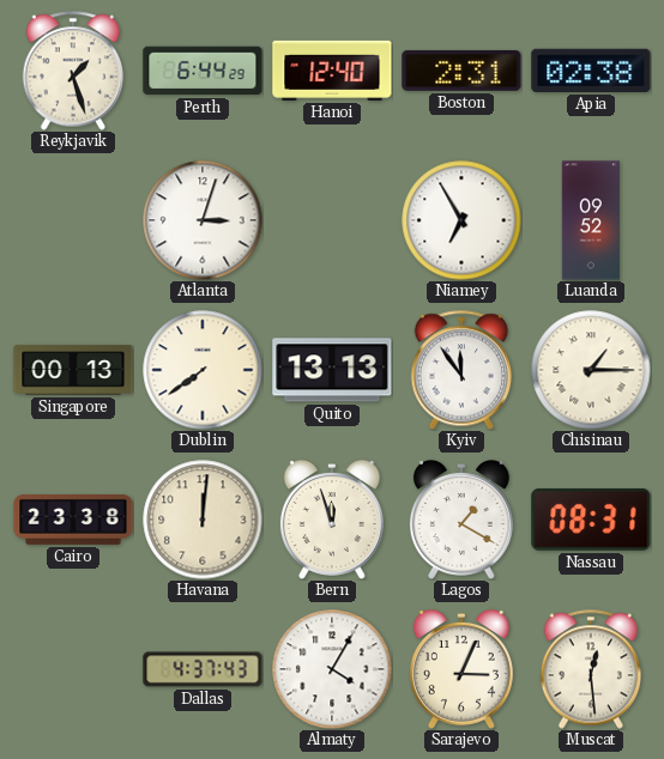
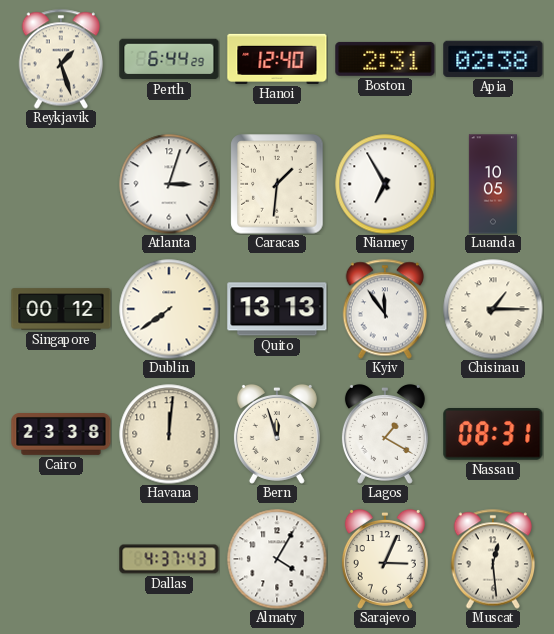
Caracas: none -> 1:31
Luanda: 09:52 -> 10:05
Singapore: 00:13 -> 00:12
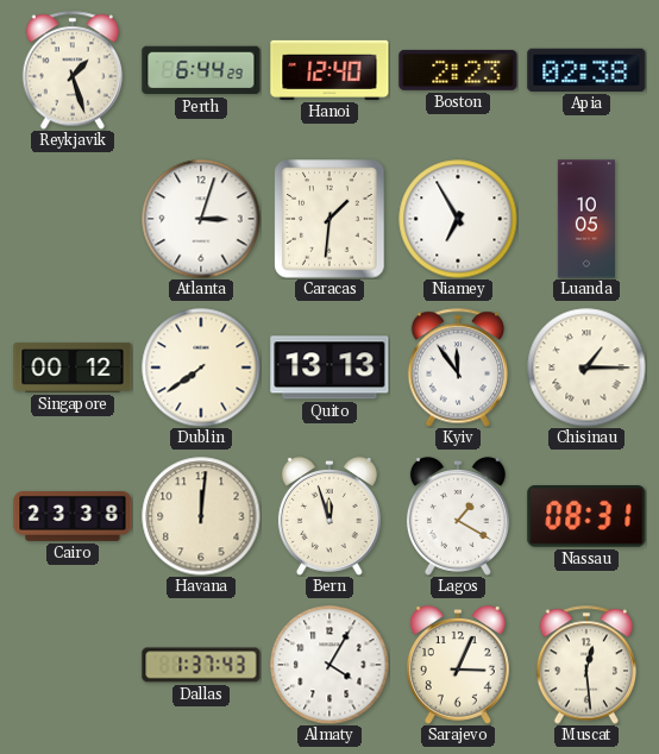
Boston: 2:31 -> 2:23
Dallas: 4:37 -> 1:37
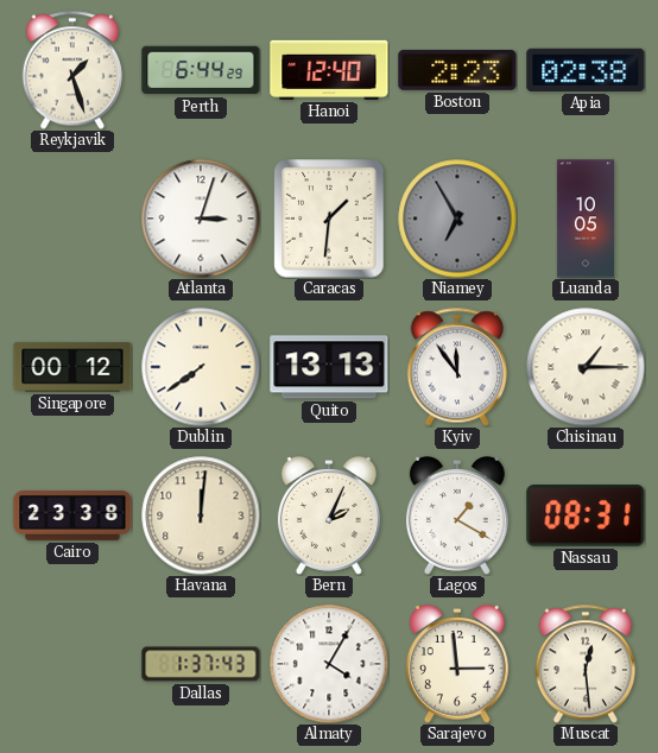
Niamey dial: white -> grey
Bern: 11:57 -> 2:04
Sarajevo: 3:04 -> 2:59
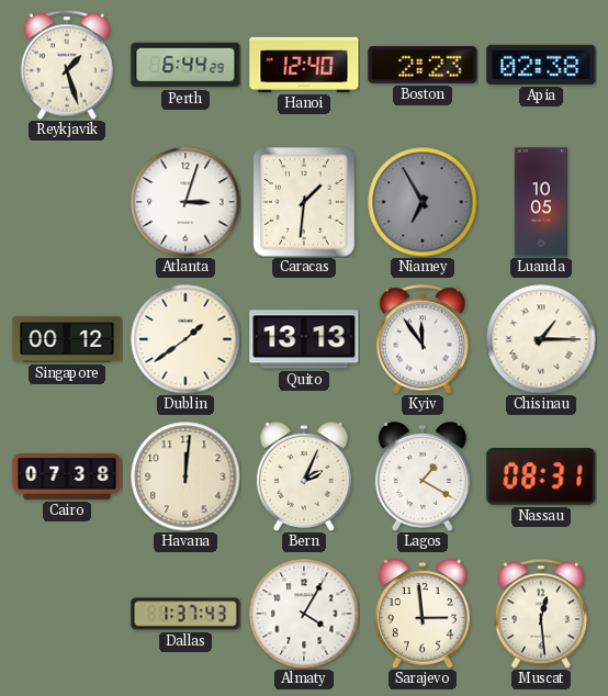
Dublin: 7:39 -> 1:39
Cairo: 23:38 -> 07:38
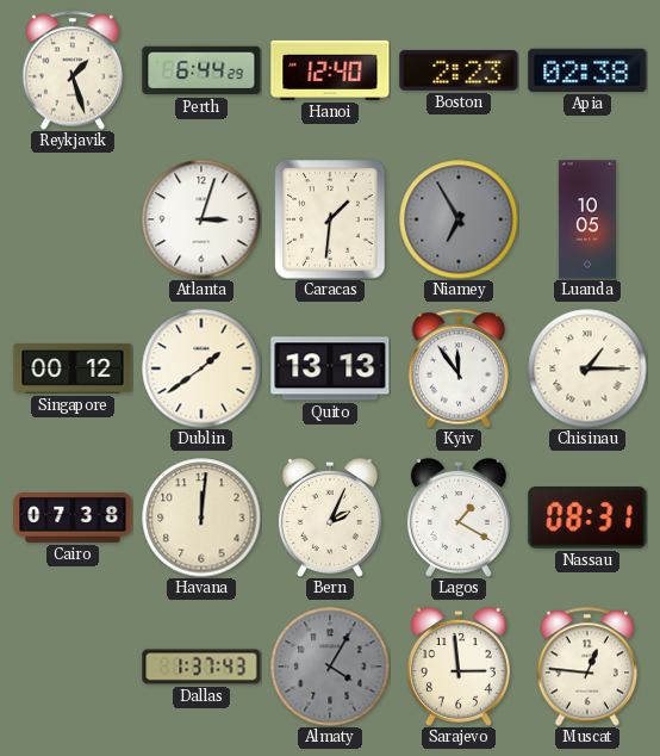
Almaty dial: white -> grey
Muscat: 12:29 -> 12:46
